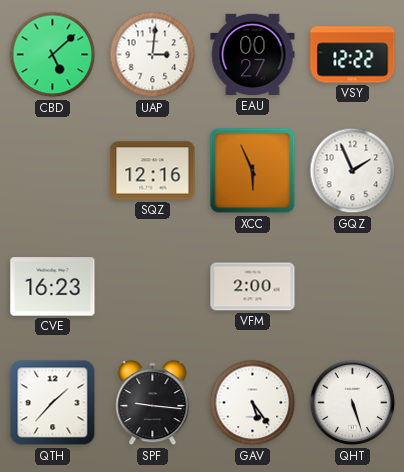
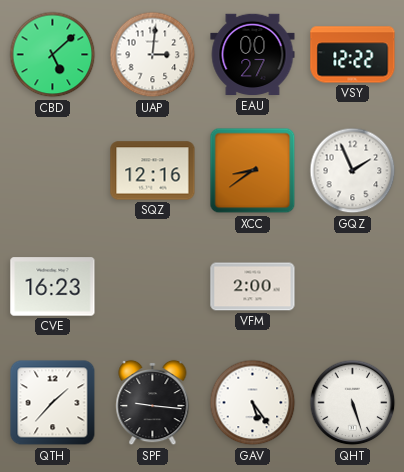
XCC: 5:56 -> 8:39
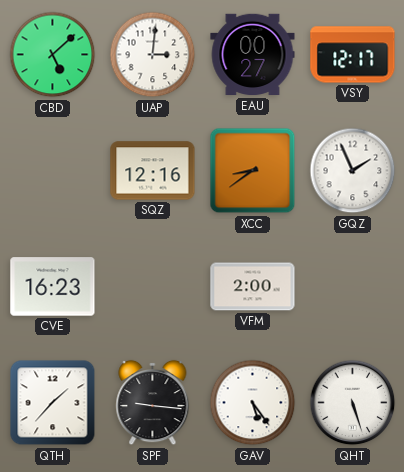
VSY: 12:22 -> 12:17
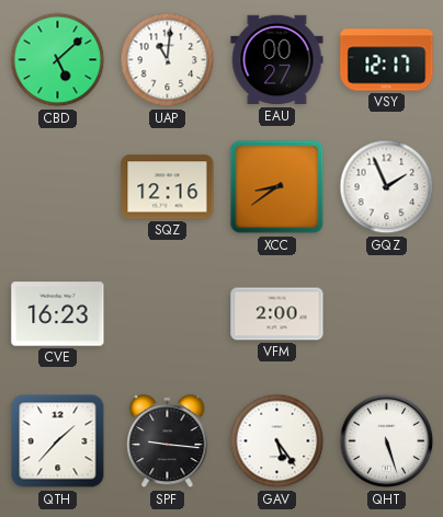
UAP: 3:01 -> 11:01
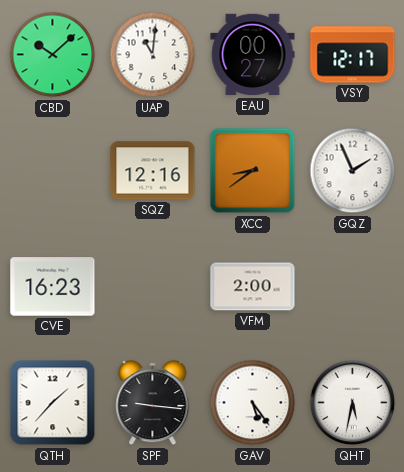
CBD: 5:08 -> 10:08
QHT: 5:27 -> 5:32
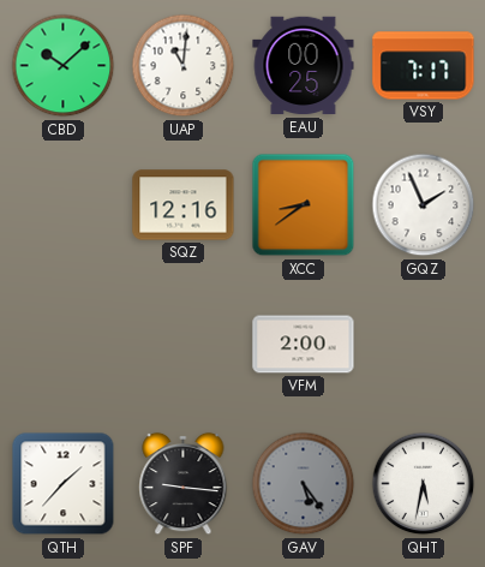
EAU: 00:27 -> 00:25
VSY: 12:17 -> 7:17
CVE: 16:23 -> none
GAV dial: white -> grey
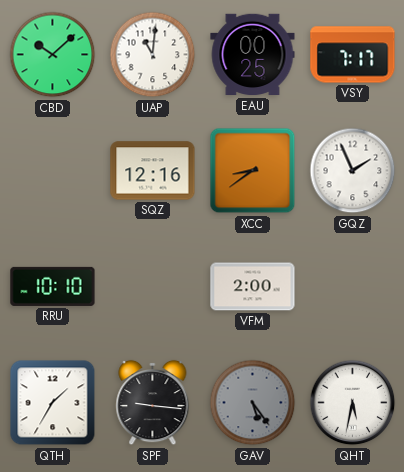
RRU: none -> 10:10
QTH: 1:37 -> 1:35
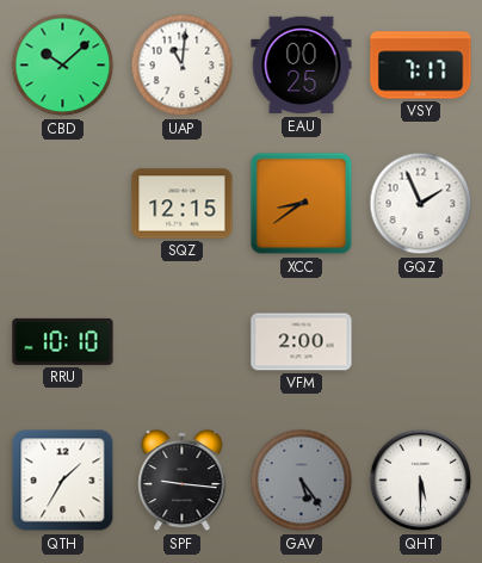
SQZ: 12:16 -> 12:15
QHT: 5:32 -> 5:30
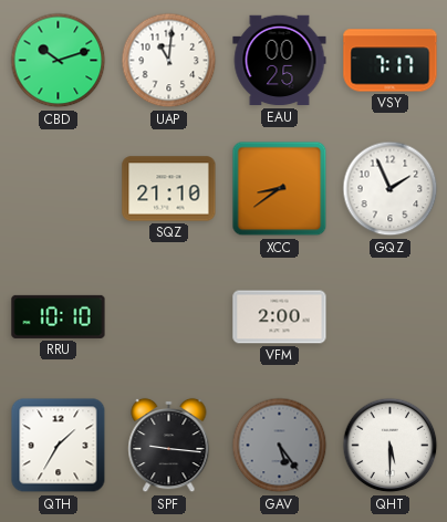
CBD: 10:08 -> 10:12
SQZ: 12:15 -> 21:10
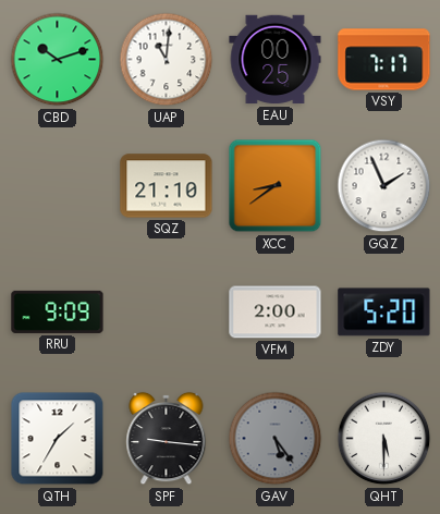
RRU: 10:10 -> 9:09
ZDY: none -> 5:20
